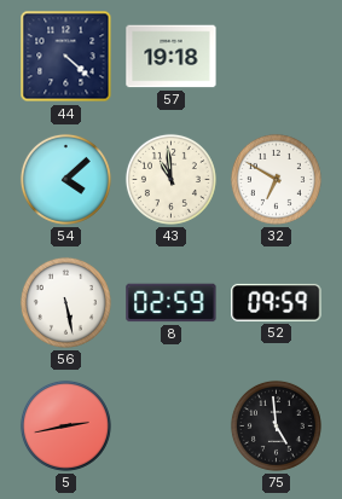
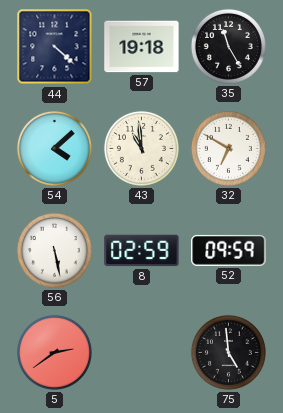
35: none -> 11:25
5: 2:43 -> 2:39
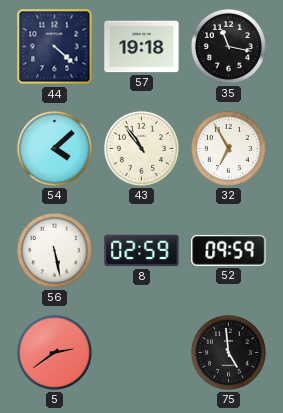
35: 11:25 -> 11:17
43: 10:59 -> 10:54
32: 6:50 -> 6:55
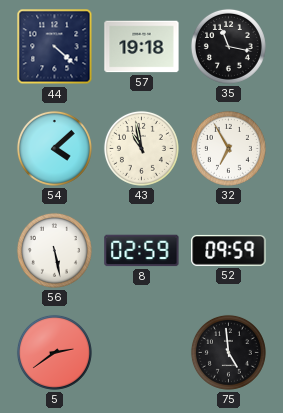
43: 10:54 -> 10:58
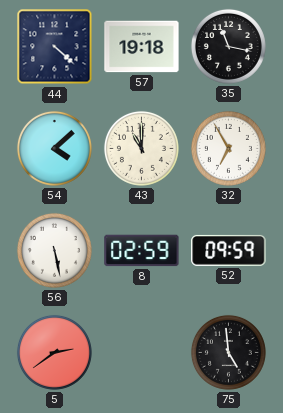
43: 10:58 -> 11:00
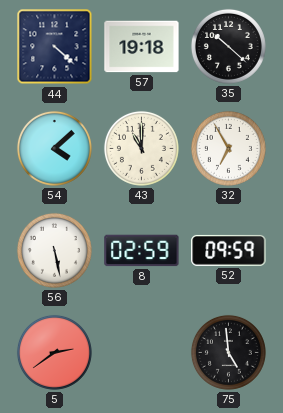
35: 11:17 -> 10:22
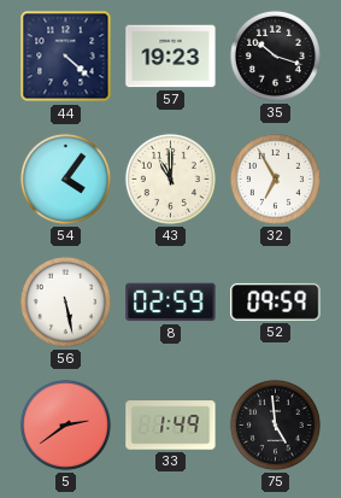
57: 19:18 -> 19:23
35: 10:22 -> 10:18
54: 4:08 -> 4:06
33: none -> 1:49
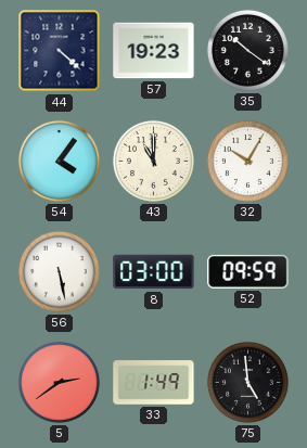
35: 10:18 -> 10:21
32: 6:55 -> 10:05
8: 02:59 -> 03:00
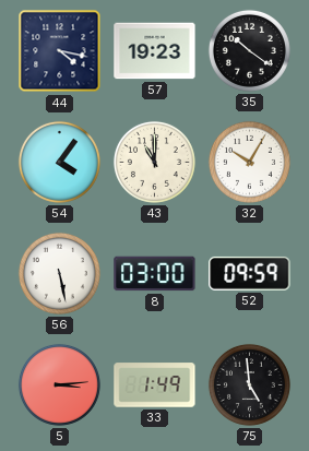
44: 4:22 -> 4:17
5: 2:39 -> 3:14
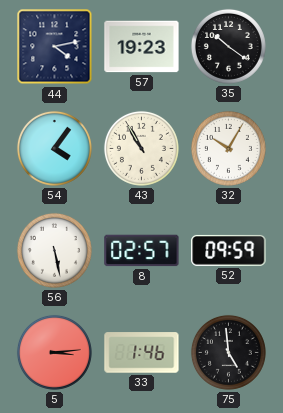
44: 4:17 -> 4:13
43: 11:00 -> 10:55
8: 03:00 -> 02:57
33: 1:49 -> 1:46
